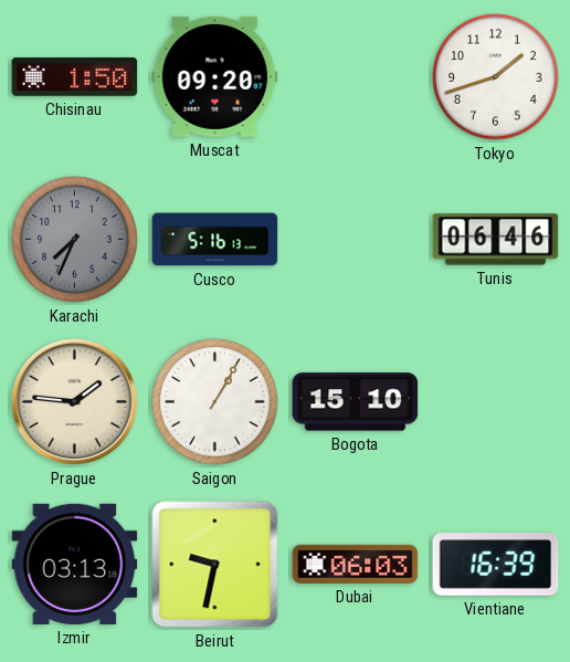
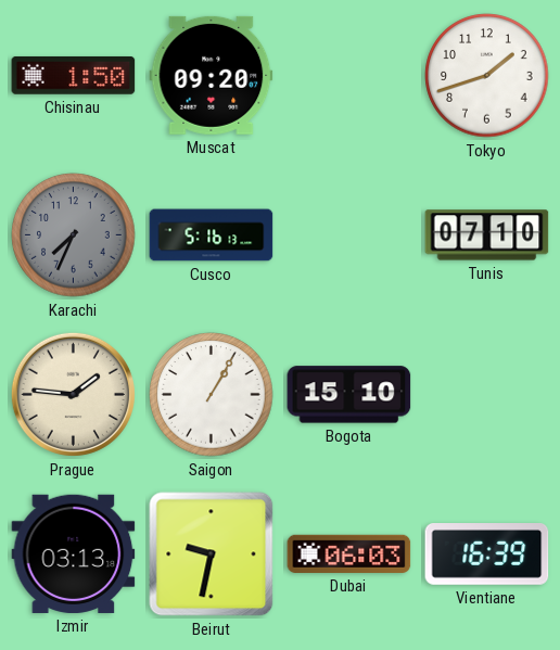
Tunis: 06:46 -> 07:10
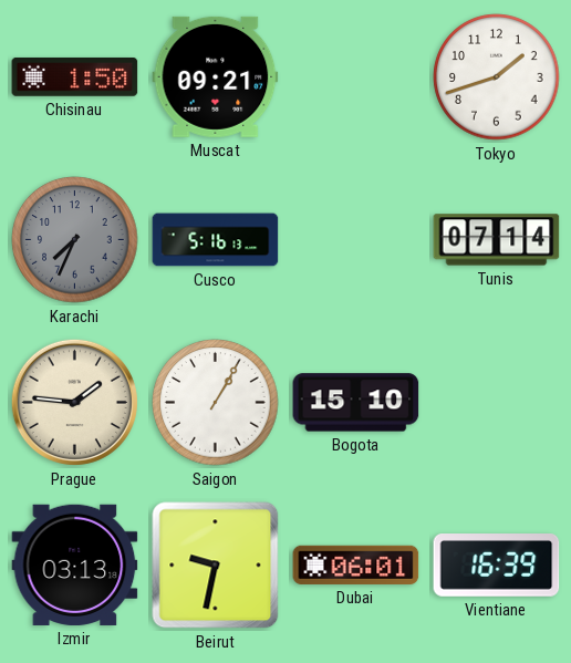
Muscat: 09:20 -> 09:21
Tunis: 07:10 -> 07:14
Dubai: 06:03 -> 06:01
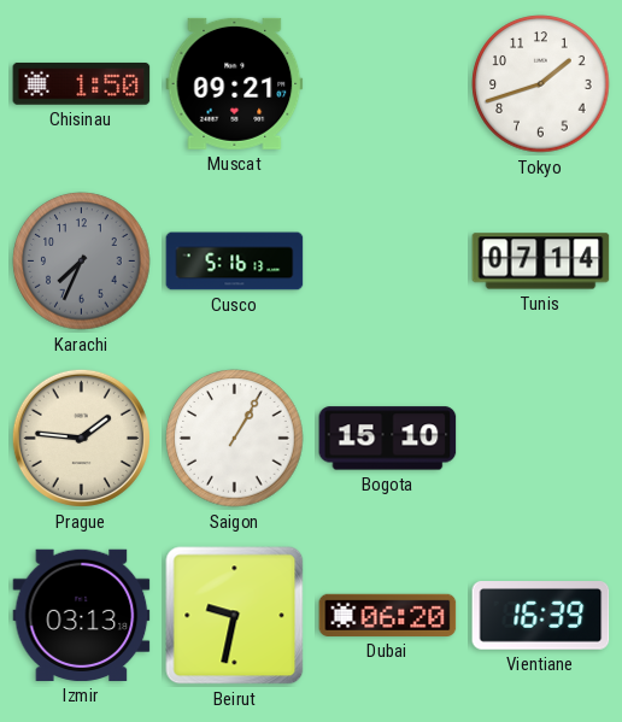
Dubai: 06:01 -> 06:20
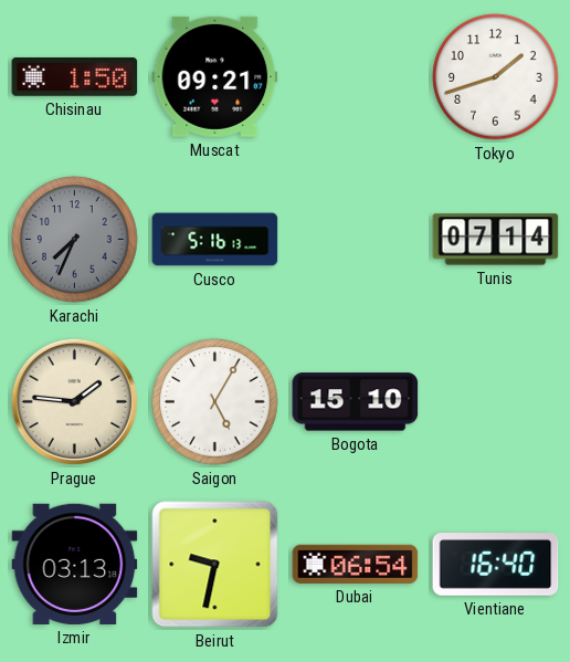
Saigon: 1:05 -> 5:05
Dubai: 06:20 -> 06:54
Vientiane: 16:39 -> 16:40
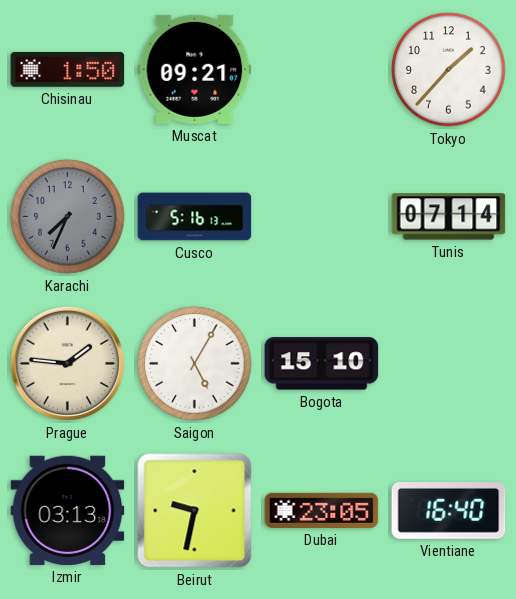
Tokyo: 1:42 -> 1:37
Dubai: 06:54 -> 23:05
